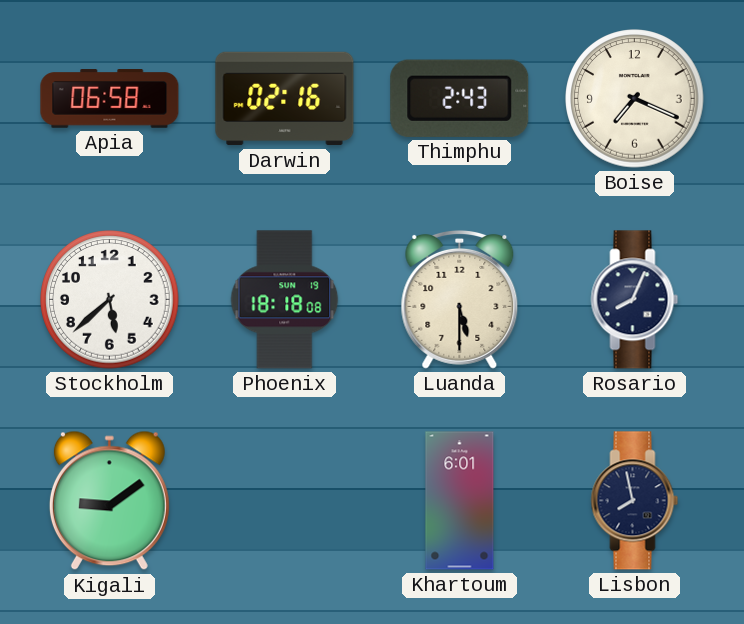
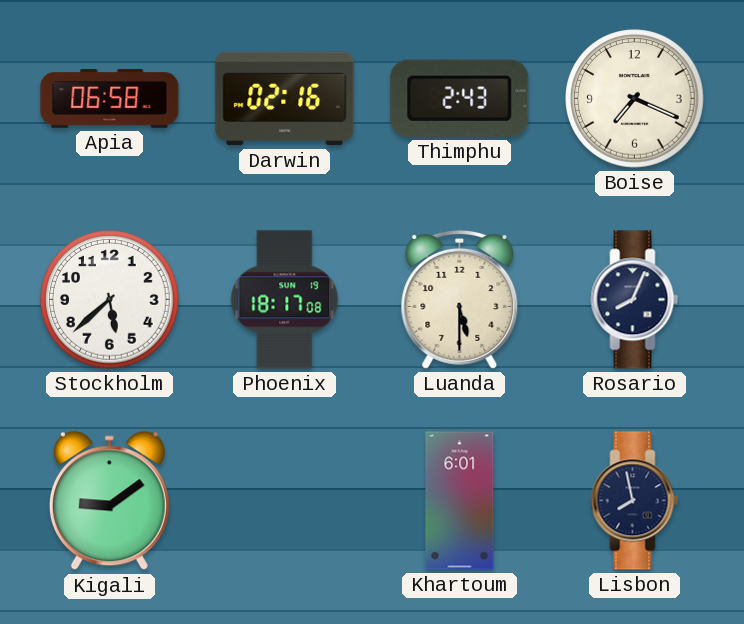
Phoenix: 18:18 -> 18:17
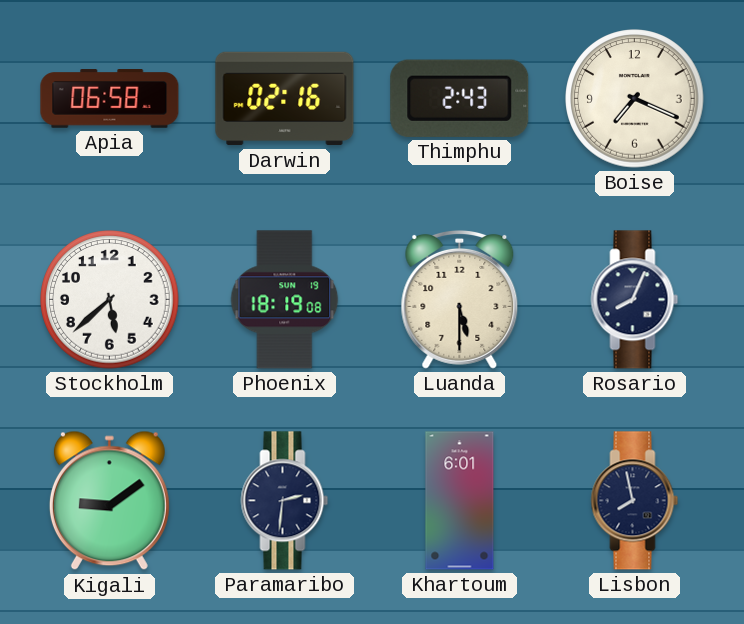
Phoenix: 18:17 -> 18:19
Paramaribo: none -> 2:31
